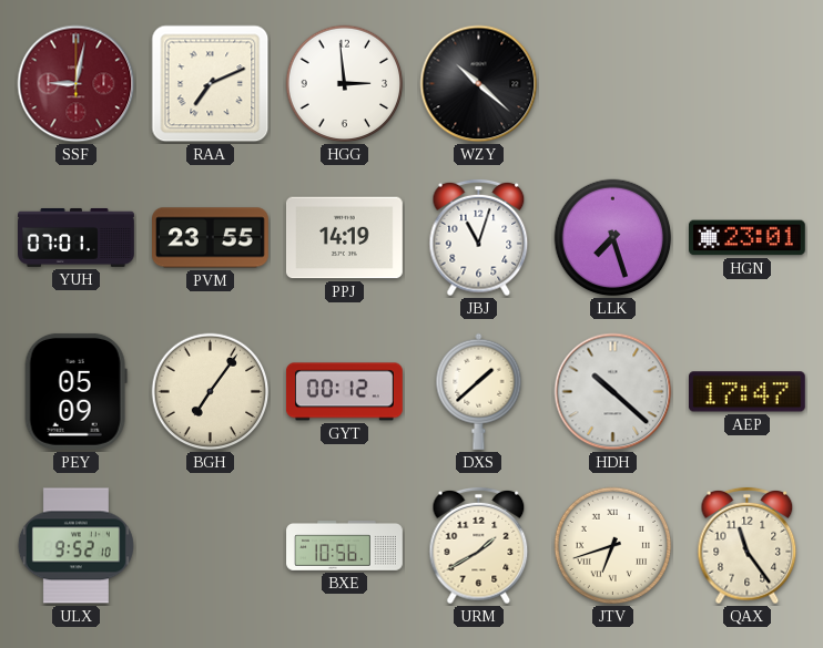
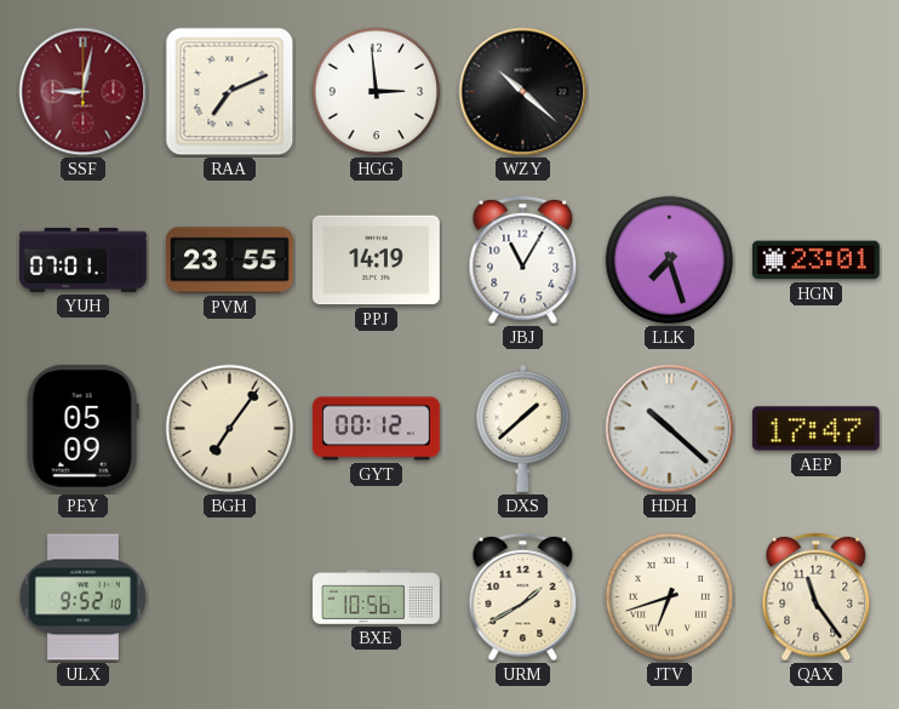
JBJ: 11:03 -> 11:05
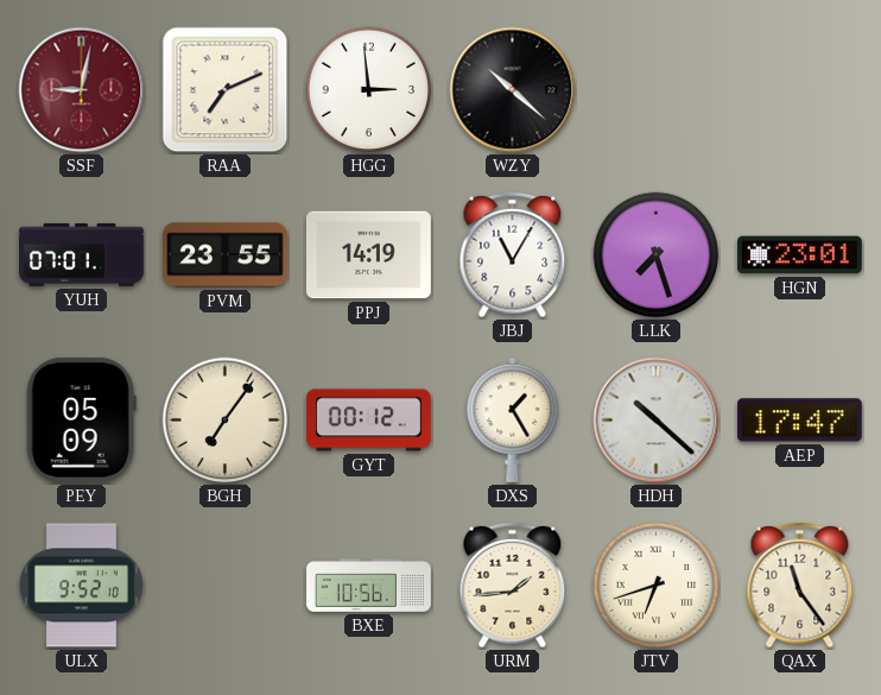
DXS: 1:38 -> 1:25
URM: 1:40 -> 1:44
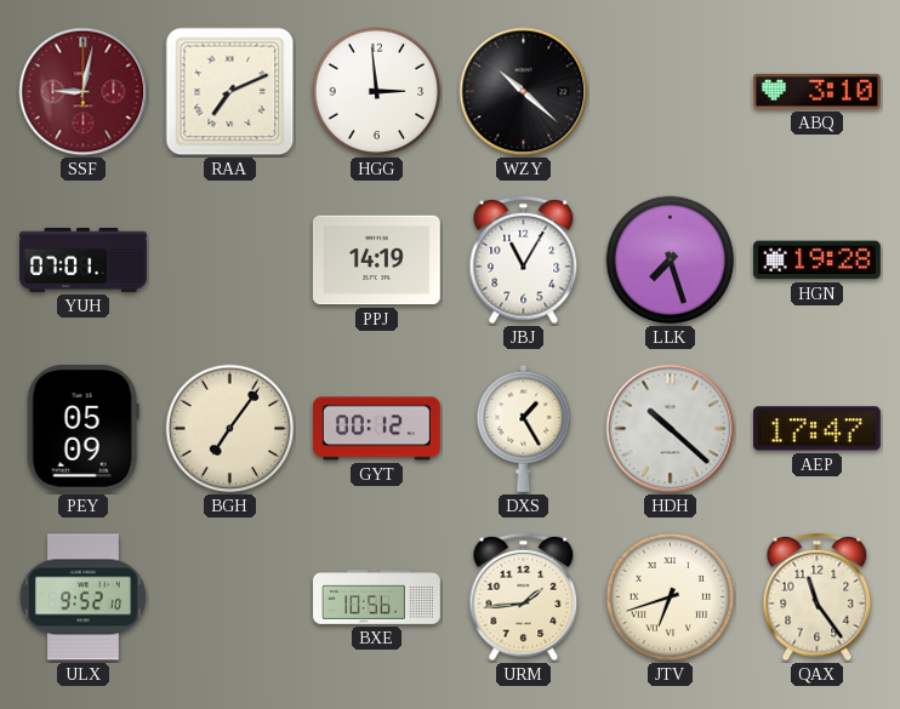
ABQ: none -> 3:10
PVM: 23:55 -> none
HGN: 23:01 -> 19:28
